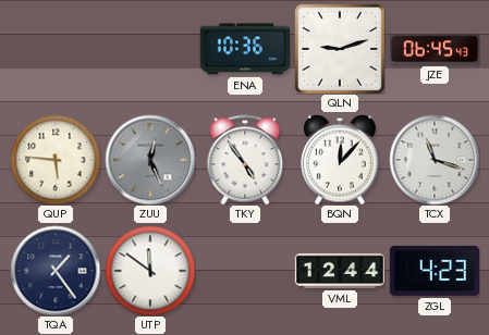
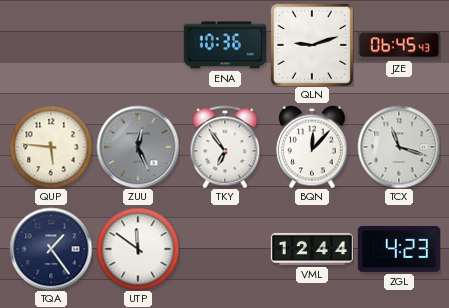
TKY: 4:54 -> 6:54
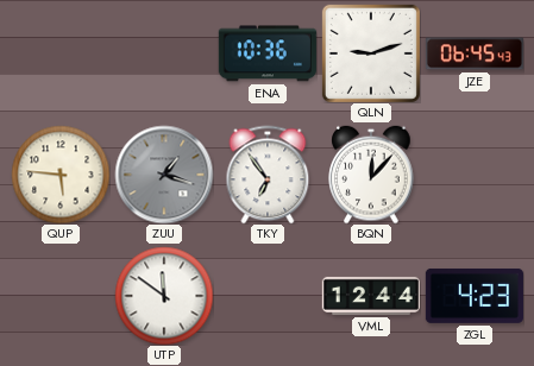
ZUU: 12:26 -> 1:18
TCX: 11:18 -> none
TQA: 1:24 -> none
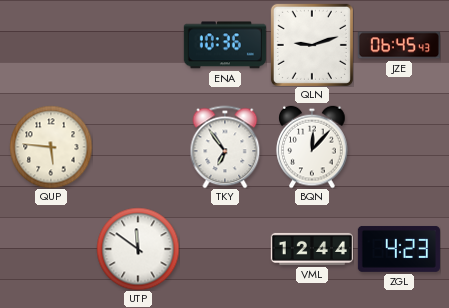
ZUU: 1:18 -> none
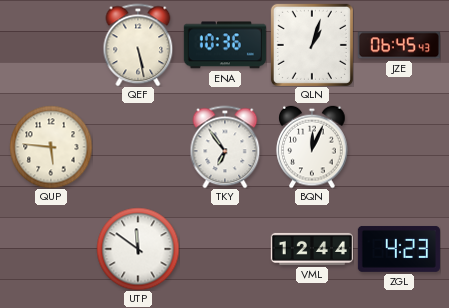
QEF: none -> 5:28
QLN: 9:12 -> 1:03
BQN: 12:07 -> 12:04
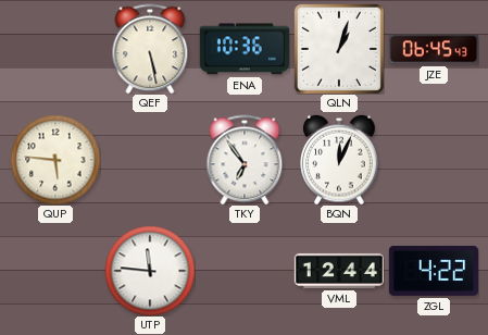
UTP: 11:51 -> 11:46
ZGL: 4:23 -> 4:22
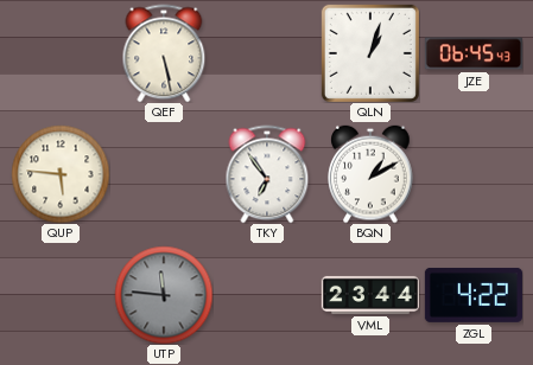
ENA: 10:36 -> none
BQN: 12:04 -> 1:10
UTP dial: white -> grey
VML: 12:44 -> 23:44
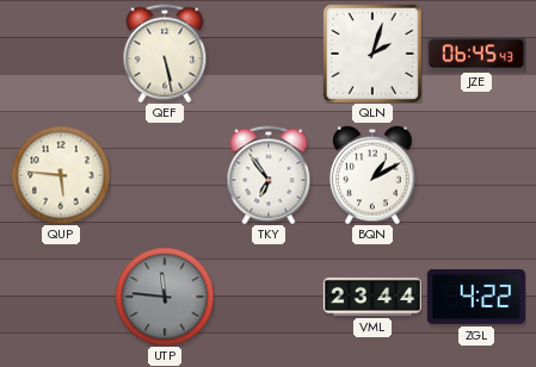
QLN: 1:03 -> 2:03
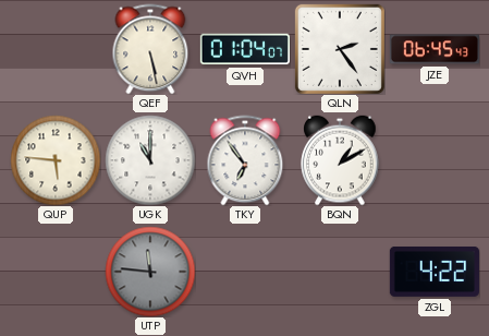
QVH: none -> 01:04
QLN: 2:03 -> 2:24
UGK: none -> 11:00
VML: 23:44 -> none
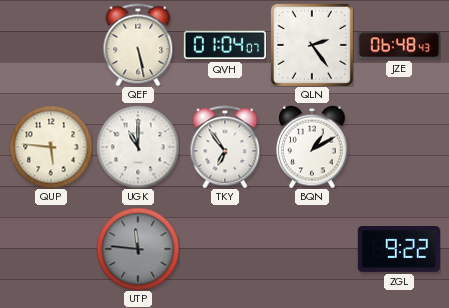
JZE: 06:45 -> 06:48
ZGL: 4:22 -> 9:22
